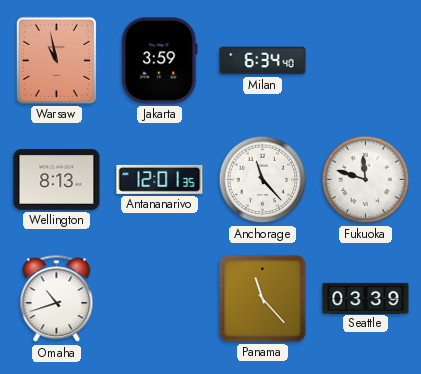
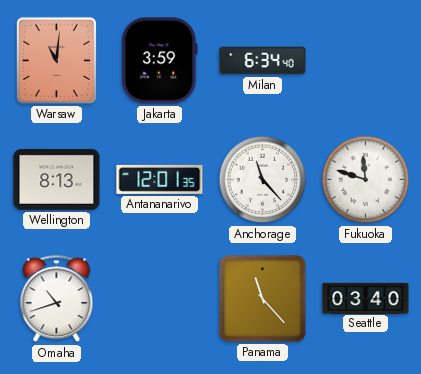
Warsaw: 10:58 -> 11:01
Seattle: 03:39 -> 03:40
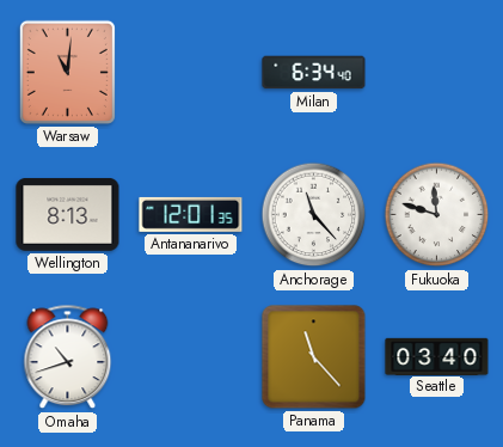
Jakarta: 3:59 -> none
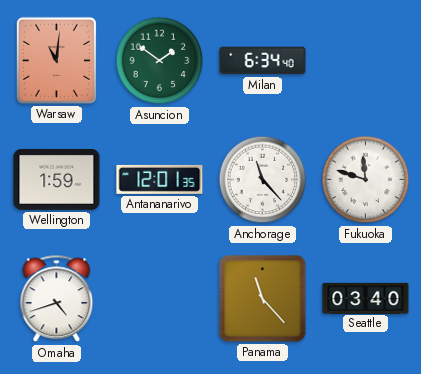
Asuncion: none -> 1:51
Wellington: 8:13 -> 1:59
Omaha: 10:42 -> 4:42
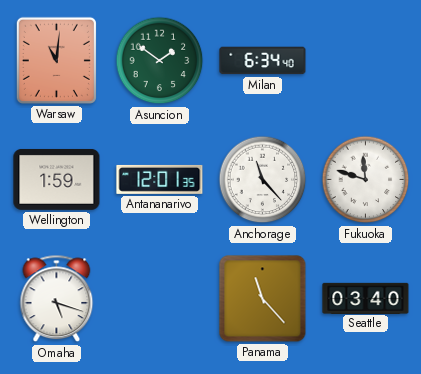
Omaha: 4:42 -> 5:18
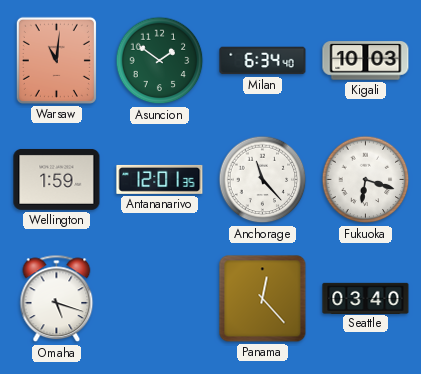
Kigali: none -> 10:03
Fukuoka: 11:48 -> 6:18
Panama: 11:23 -> 12:23
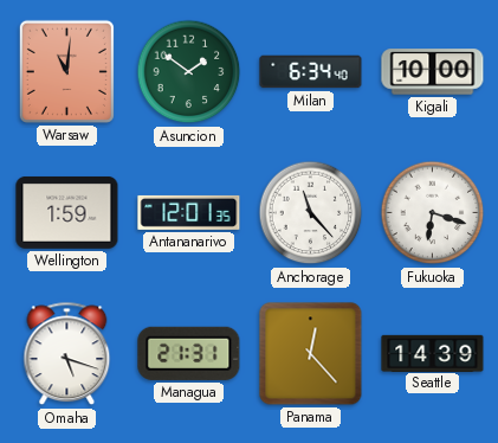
Kigali: 10:03 -> 10:00
Managua: none -> 21:31
Seattle: 03:40 -> 14:39
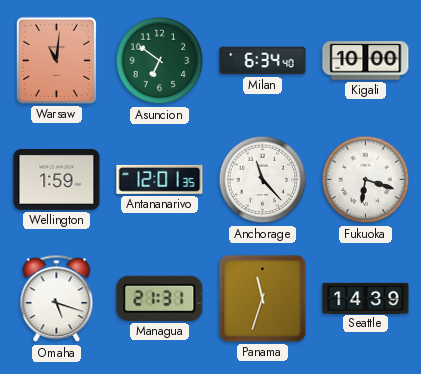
Asuncion: 1:51 -> 6:51
Panama: 12:23 -> 11:33
